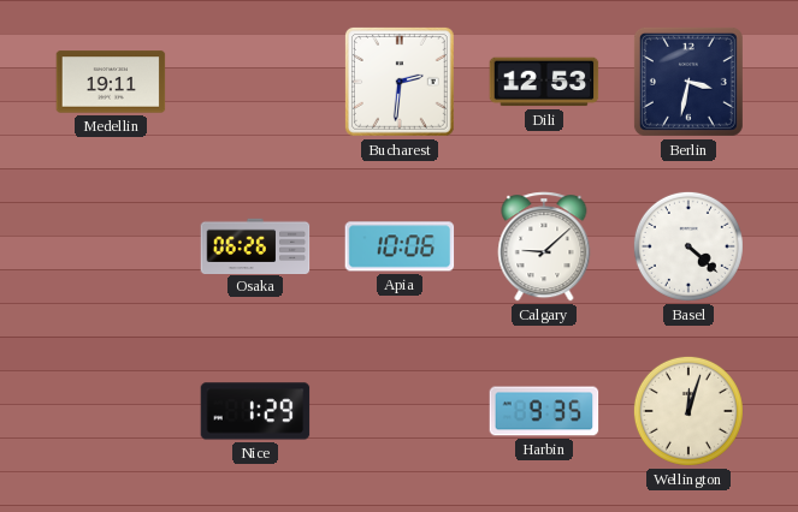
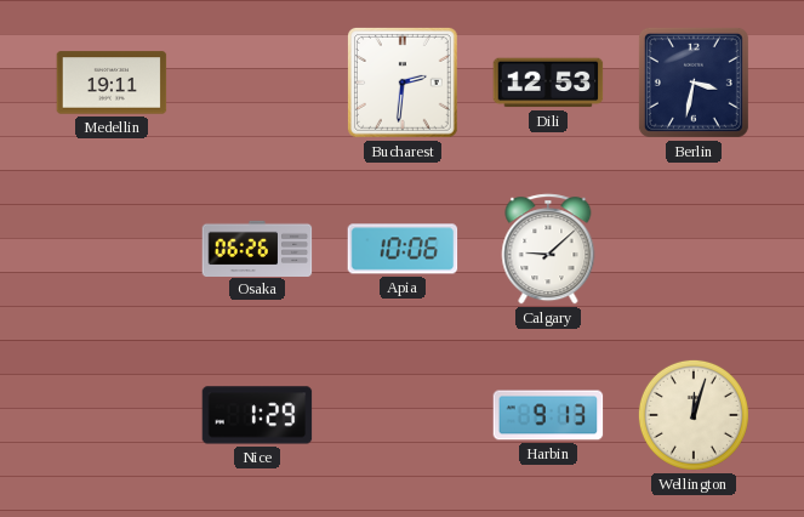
Basel: 4:22 -> none
Harbin: 9:35 -> 9:13
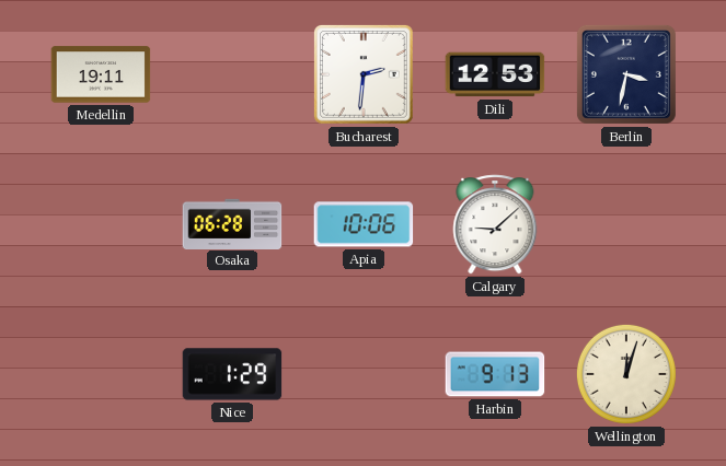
Osaka: 06:26 -> 06:28
